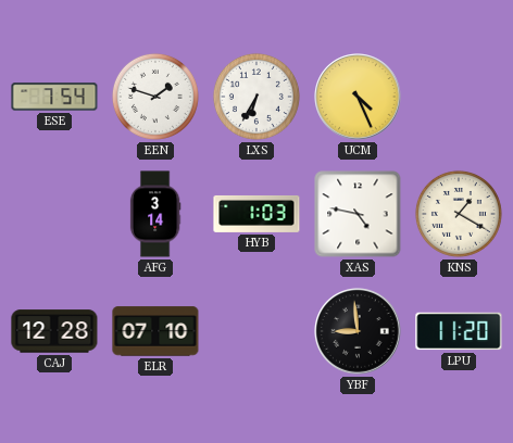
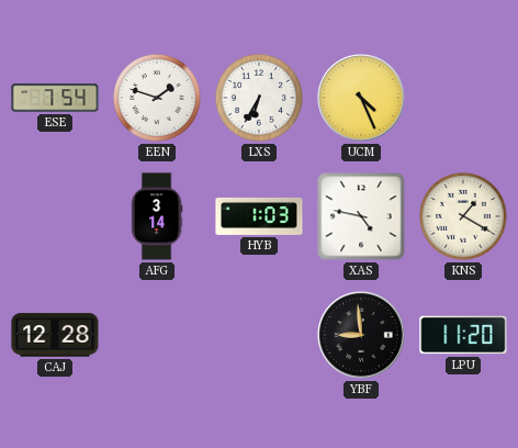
ELR: 07:10 -> none
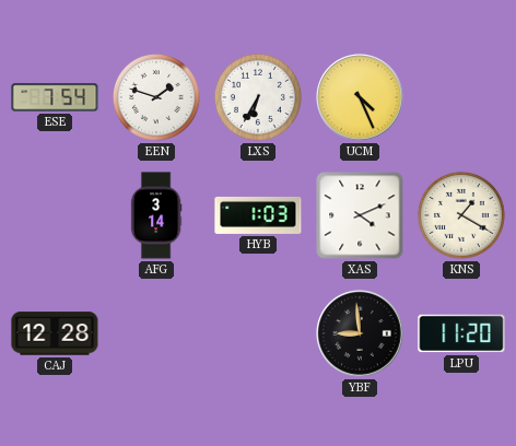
XAS: 4:47 -> 4:11
